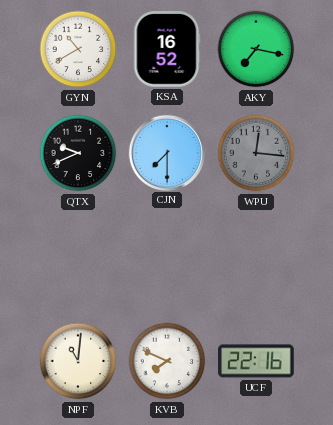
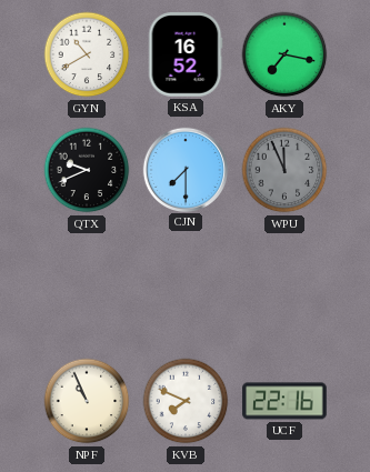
WPU: 12:16 -> 11:56
NPF: 11:01 -> 10:56
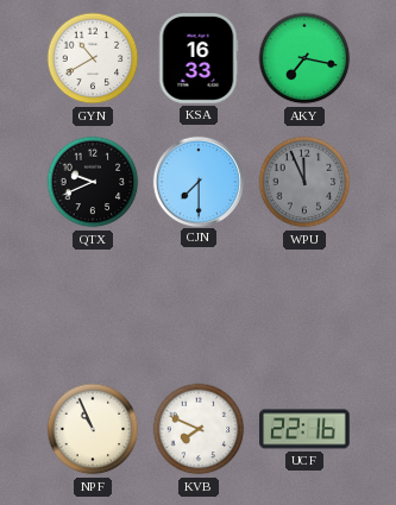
KSA: 16:52 -> 16:33
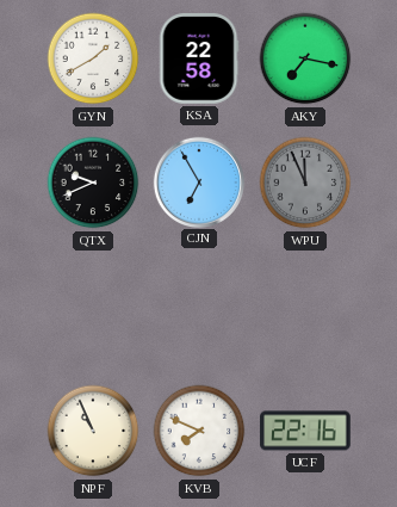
GYN: 10:40 -> 1:40
KSA: 16:33 -> 22:58
CJN: 7:30 -> 6:55
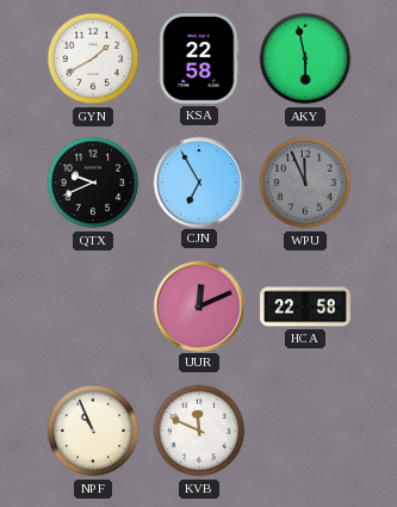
AKY: 7:17 -> 5:58
UUR: none -> 12:11
HCA: none -> 22:58
KVB: 7:49 -> 11:49
UCF: 22:16 -> none
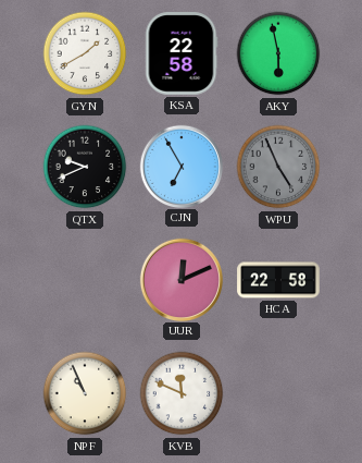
WPU: 11:56 -> 4:56
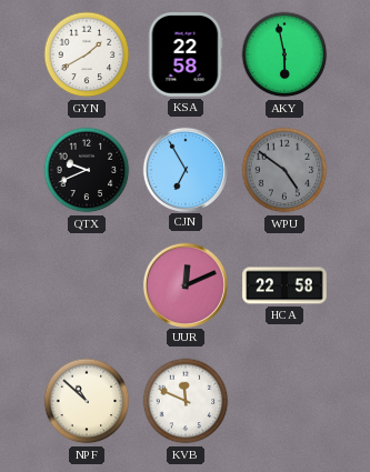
WPU: 4:56 -> 4:51
NPF: 10:56 -> 10:52
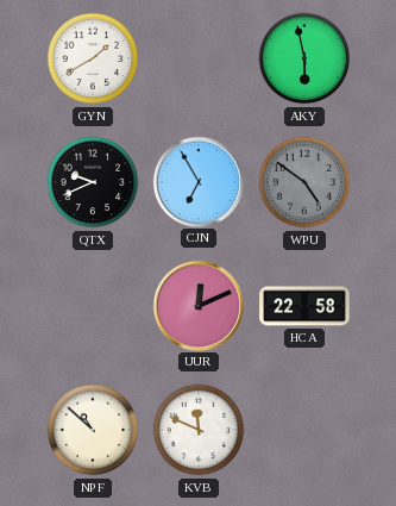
KSA: 22:58 -> none
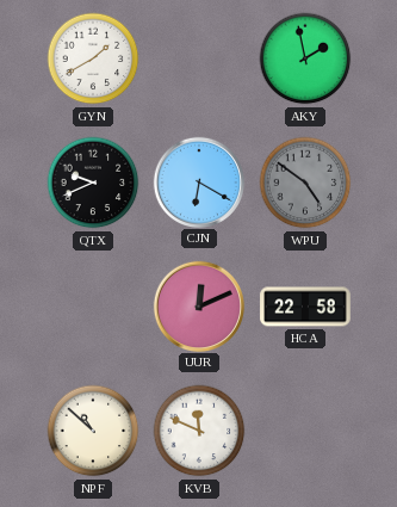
AKY: 5:58 -> 1:58
CJN: 6:55 -> 6:20
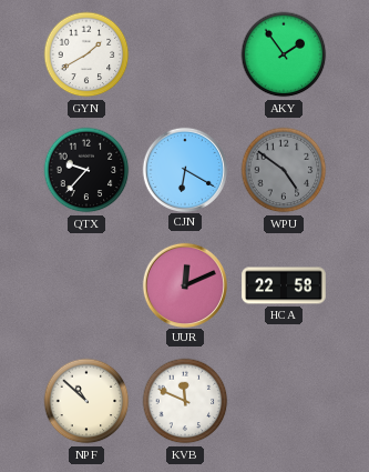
AKY: 1:58 -> 1:54
QTX: 9:41 -> 9:37
